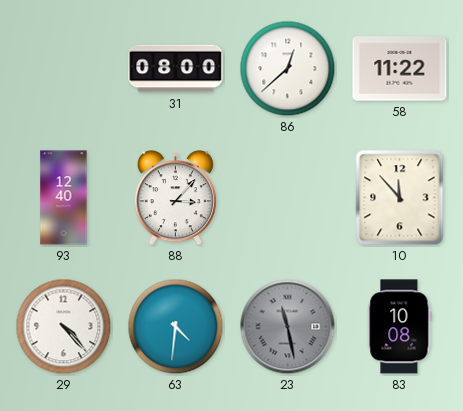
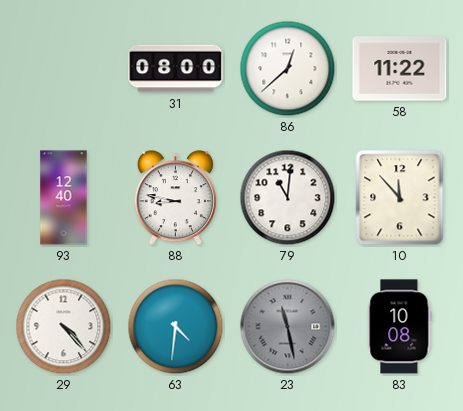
88: 3:07 -> 8:47
79: none -> 11:01
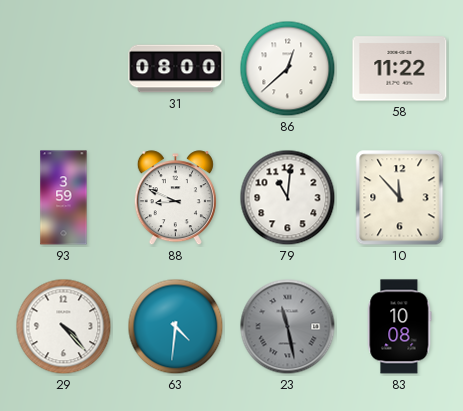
93: 12:40 -> 3:59
88: 8:47 -> 8:49
